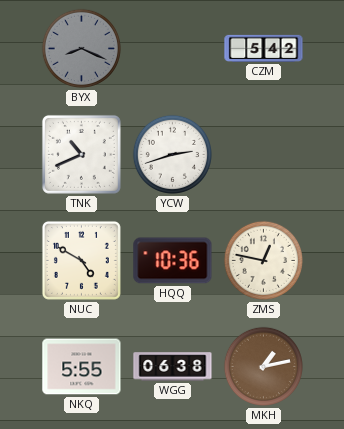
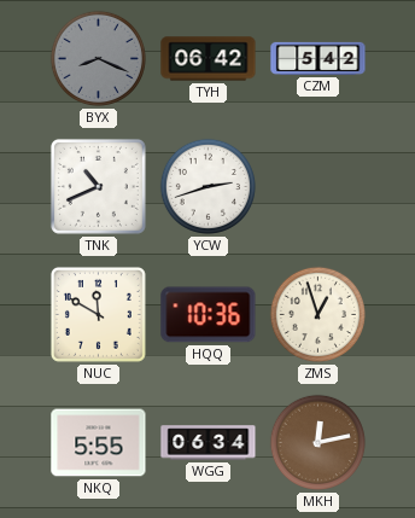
TYH: none -> 06:42
NUC: 4:50 -> 11:50
ZMS: 12:47 -> 12:57
WGG: 06:38 -> 06:34
MKH: 1:13 -> 12:13
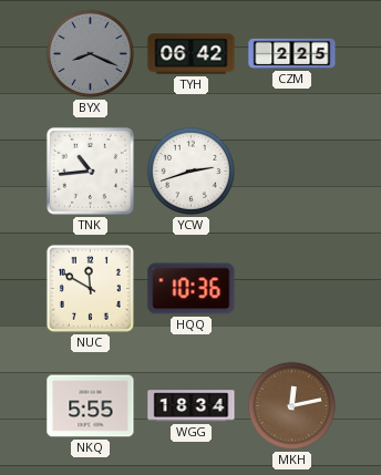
CZM: 5:42 -> 2:25
TNK: 10:41 -> 10:44
ZMS: 12:57 -> none
WGG: 06:34 -> 18:34
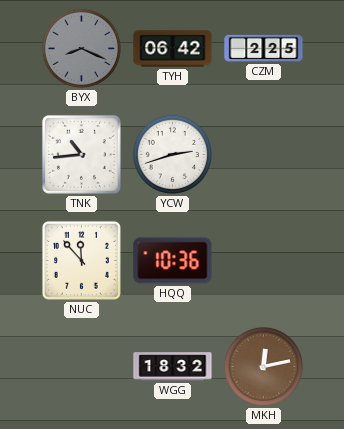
NUC: 11:50 -> 11:53
NKQ: 5:55 -> none
WGG: 18:34 -> 18:32
